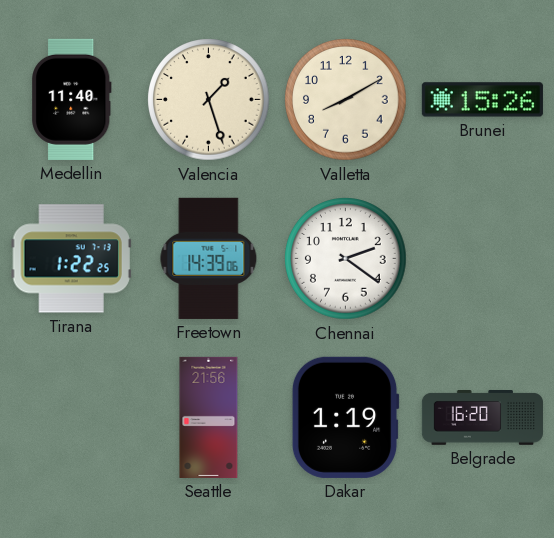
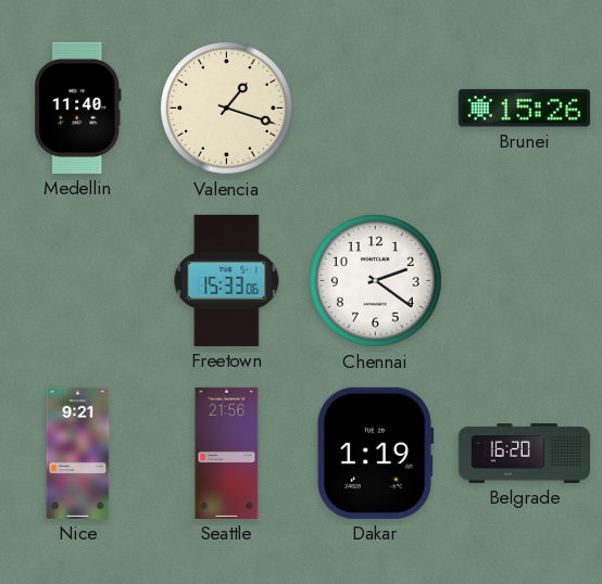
Valencia: 1:27 -> 1:18
Valletta: 8:10 -> none
Tirana: 1:22 -> none
Freetown: 14:39 -> 15:33
Nice: none -> 9:21
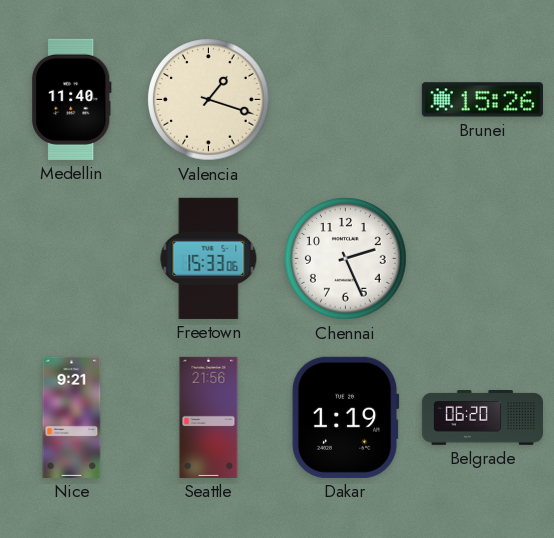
Chennai: 2:21 -> 2:26
Belgrade: 16:20 -> 06:20
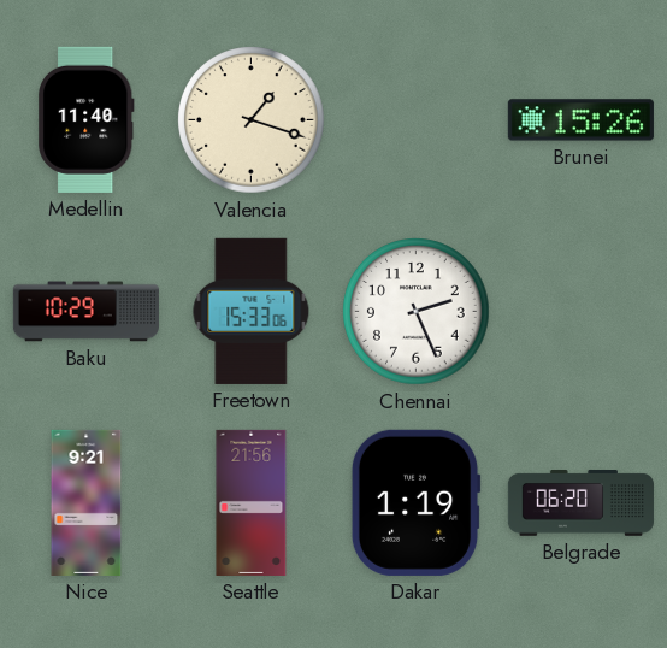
Baku: none -> 10:29
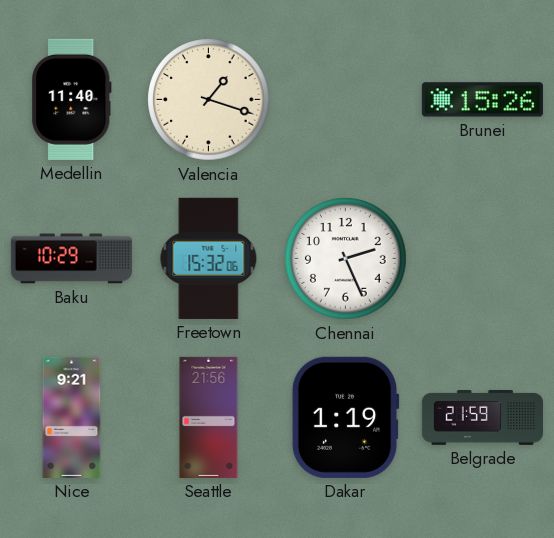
Freetown: 15:33 -> 15:32
Belgrade: 06:20 -> 21:59
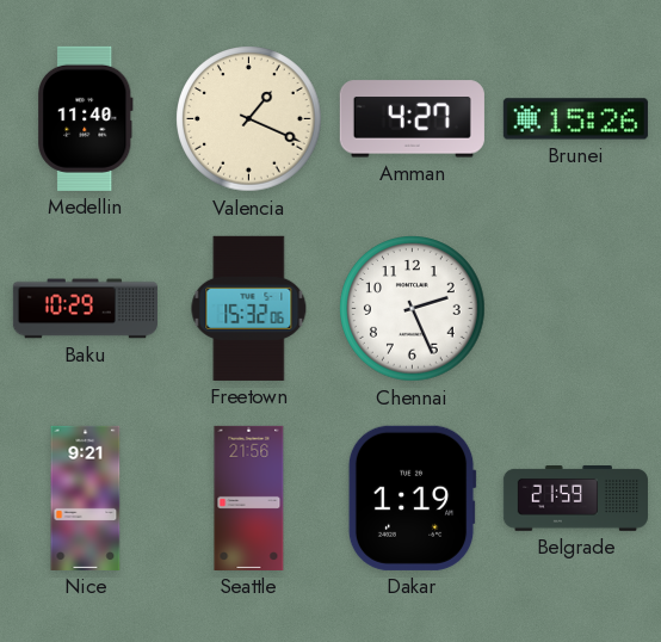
Valencia: 1:18 -> 1:19
Amman: none -> 4:27
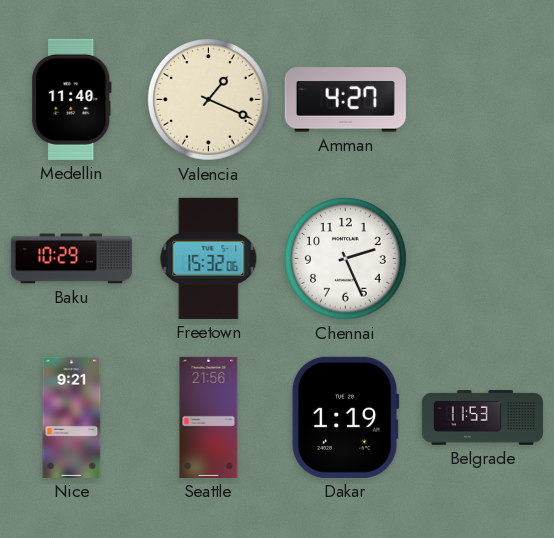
Brunei: 15:26 -> none
Belgrade: 21:59 -> 11:53
